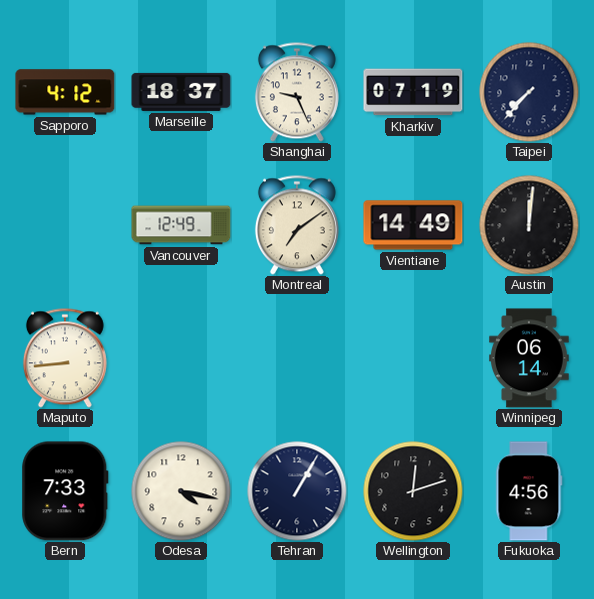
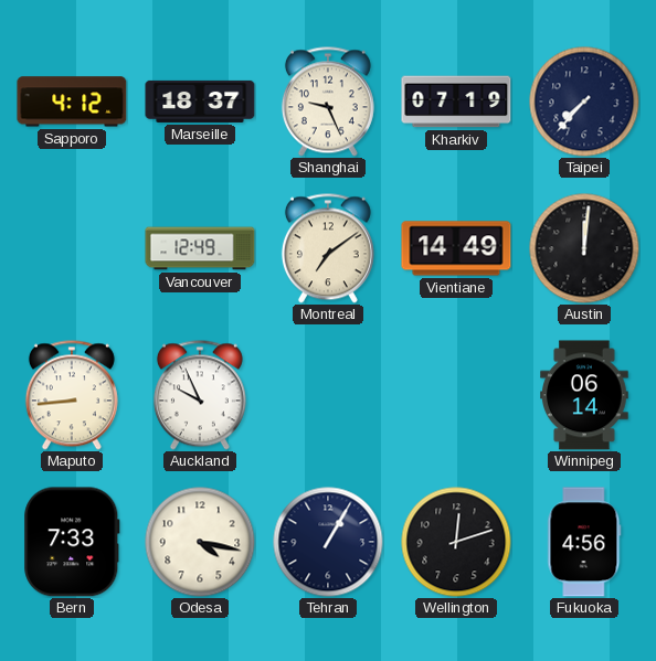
Auckland: none -> 9:56
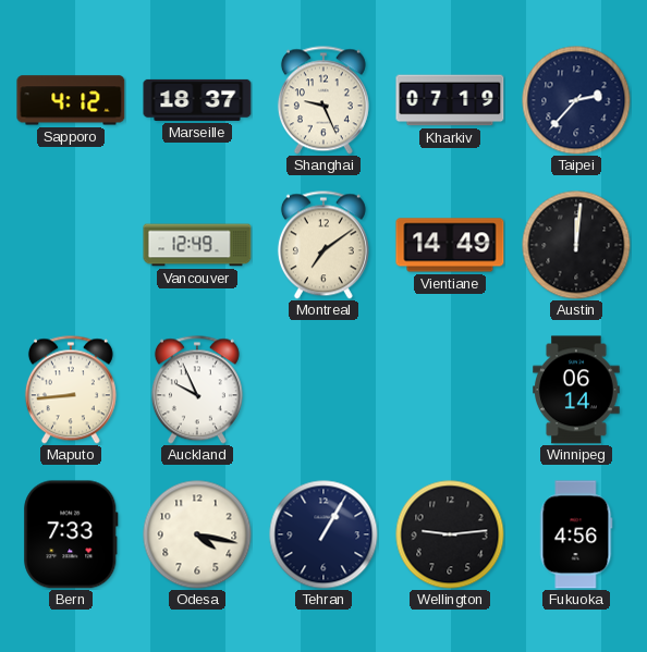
Taipei: 7:37 -> 2:37
Wellington: 12:12 -> 9:14
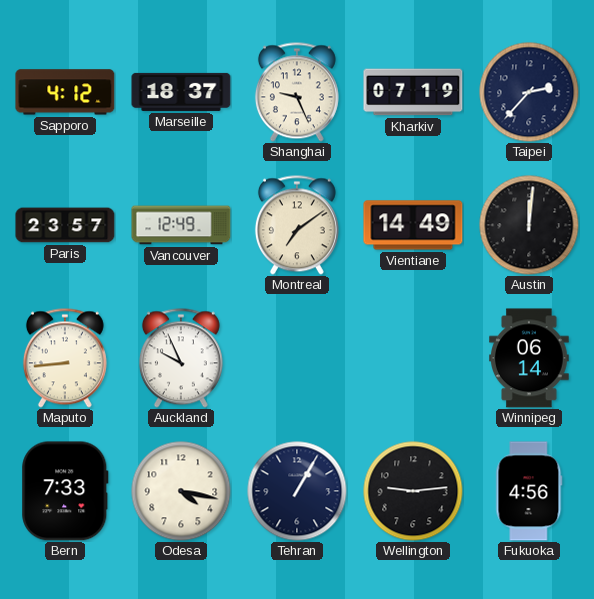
Paris: none -> 23:57
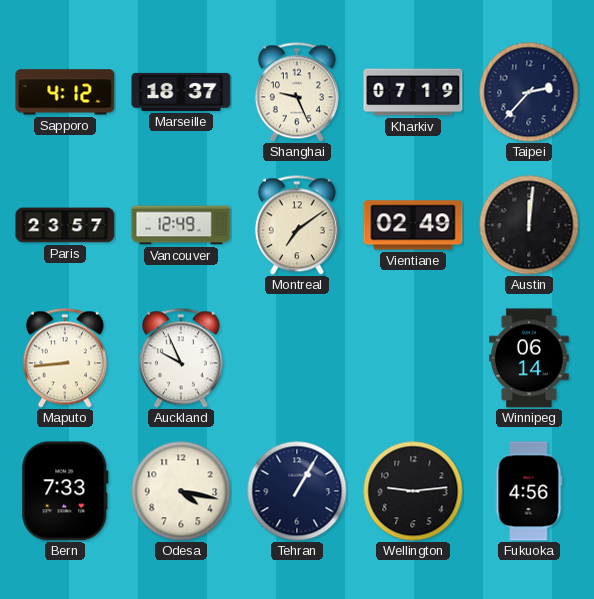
Vientiane: 14:49 -> 02:49
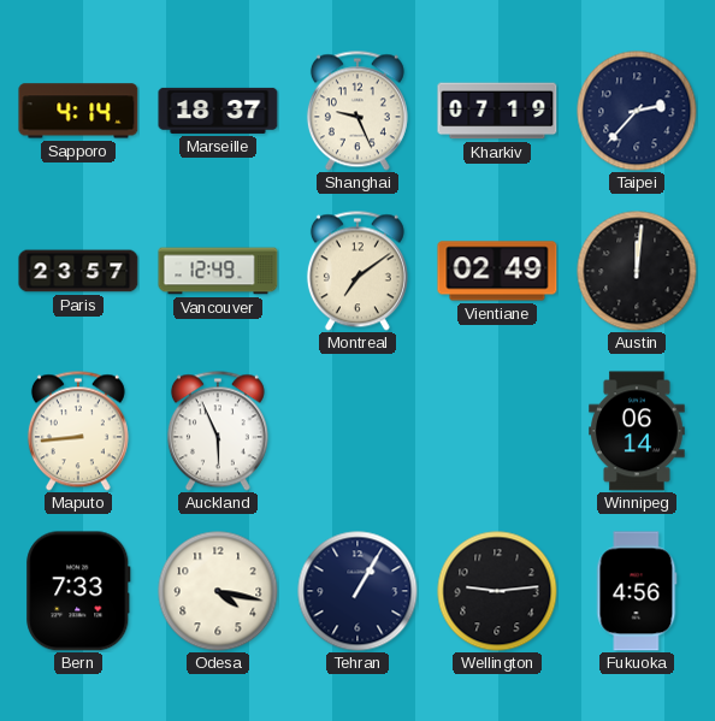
Sapporo: 4:12 -> 4:14
Auckland: 9:56 -> 5:56
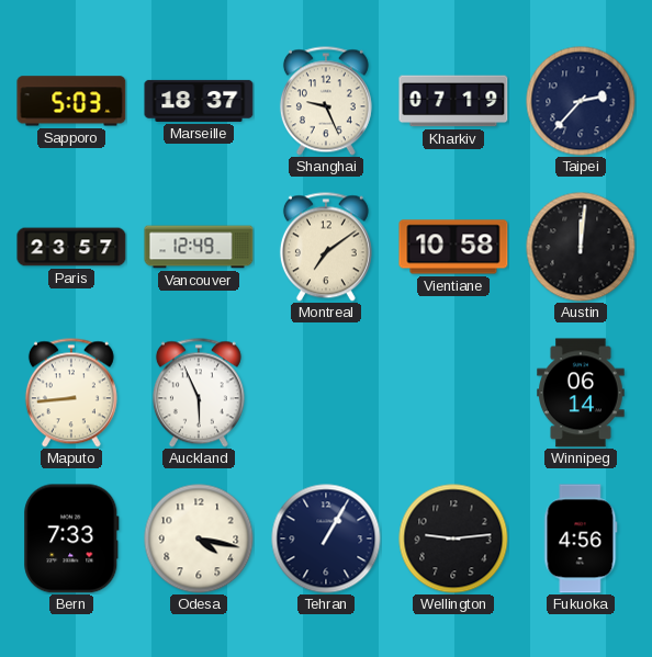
Sapporo: 4:14 -> 5:03
Vientiane: 02:49 -> 10:58
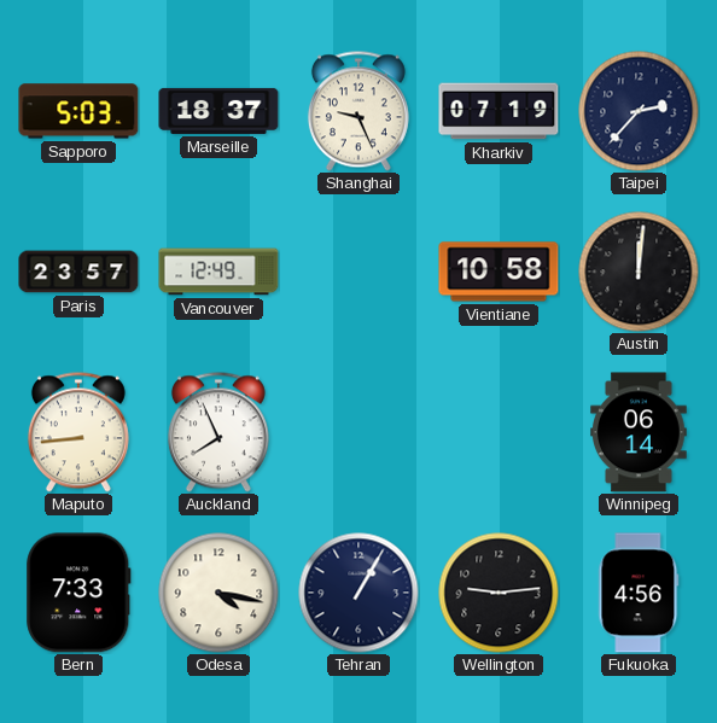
Montreal: 7:09 -> none
Auckland: 5:56 -> 7:56
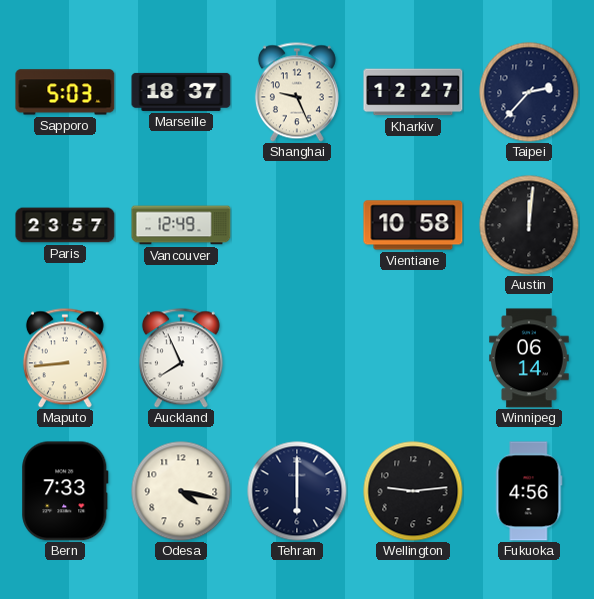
Kharkiv: 07:19 -> 12:27
Tehran: 1:05 -> 6:00
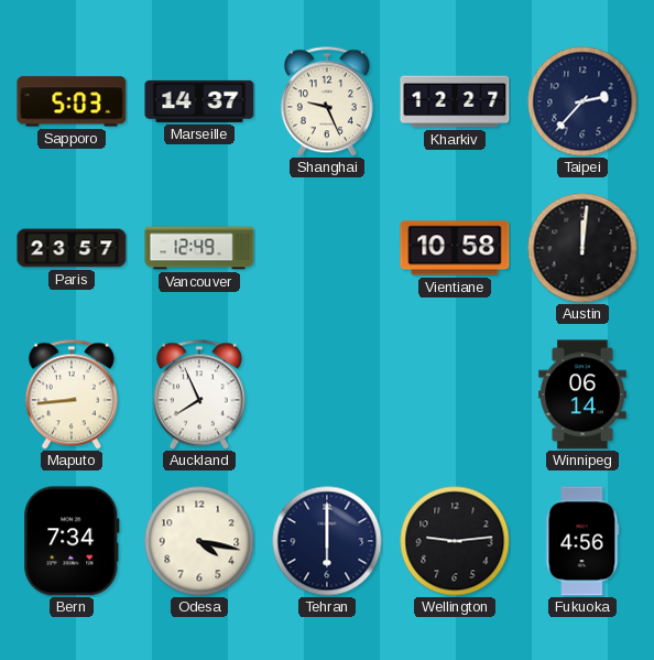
Marseille: 18:37 -> 14:37
Bern: 7:33 -> 7:34
